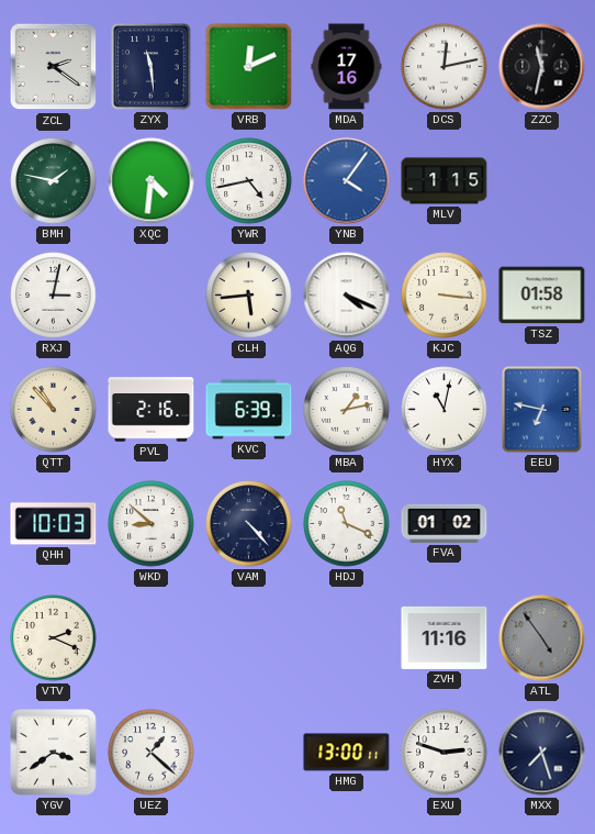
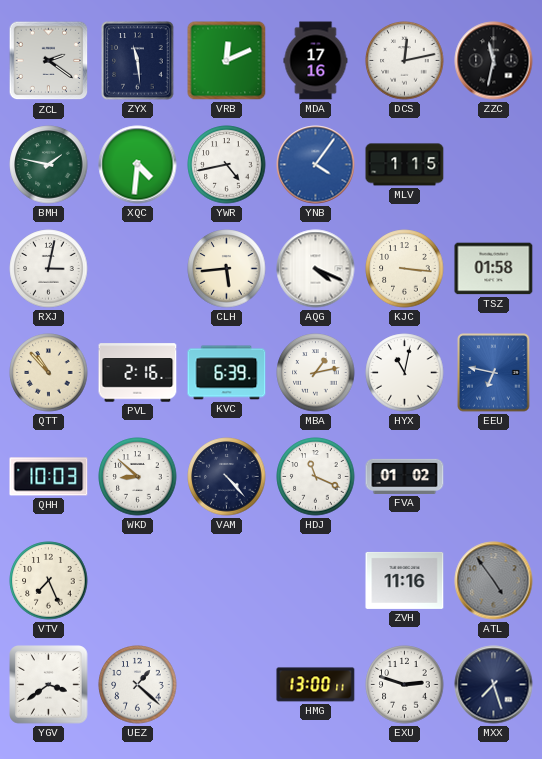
VTV: 2:19 -> 7:26
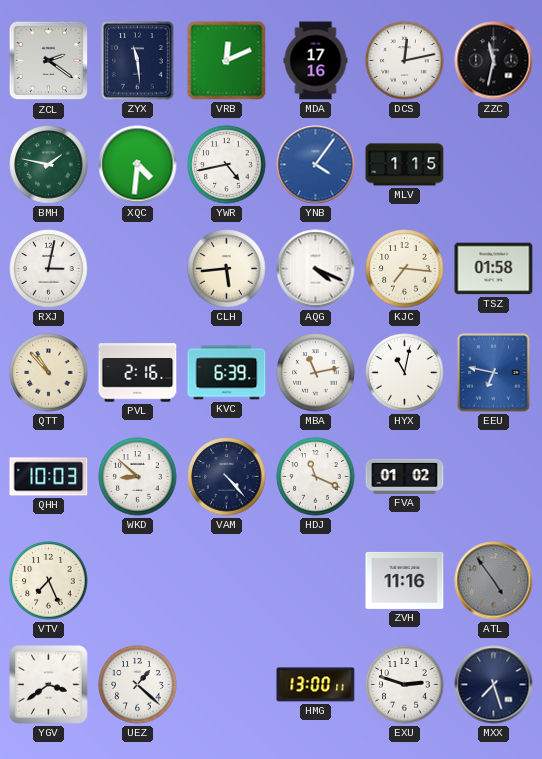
KJC: 3:16 -> 7:16
MBA: 1:13 -> 11:13
